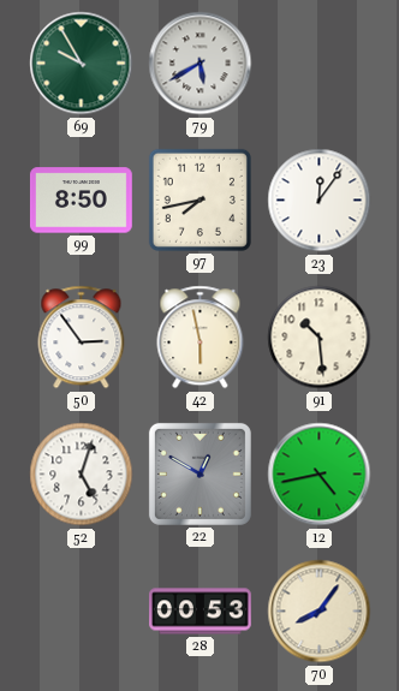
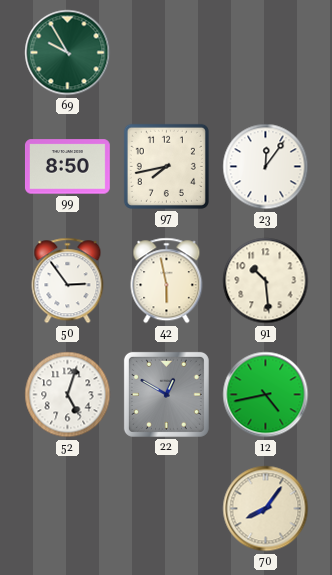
79: 5:40 -> none
28: 00:53 -> none
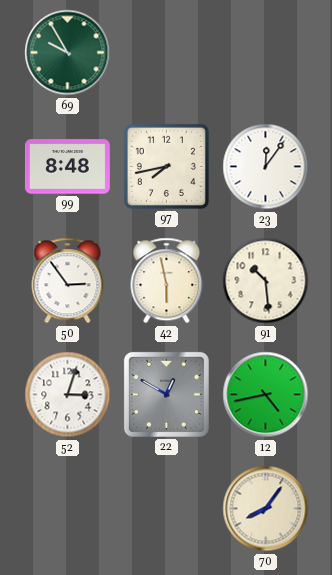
99: 8:50 -> 8:48
52: 5:03 -> 3:03
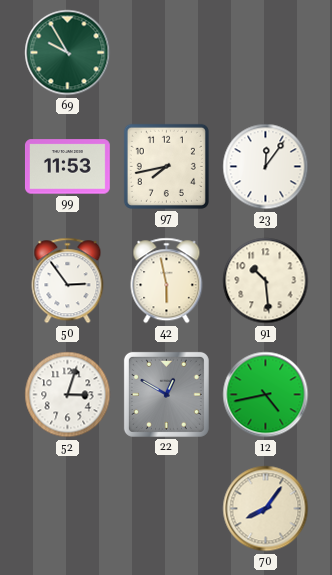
99: 8:48 -> 11:53
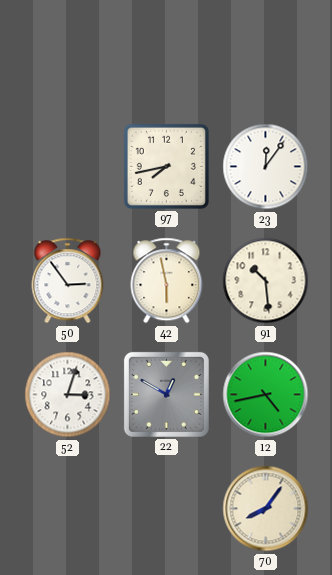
69: 9:55 -> none
99: 11:53 -> none
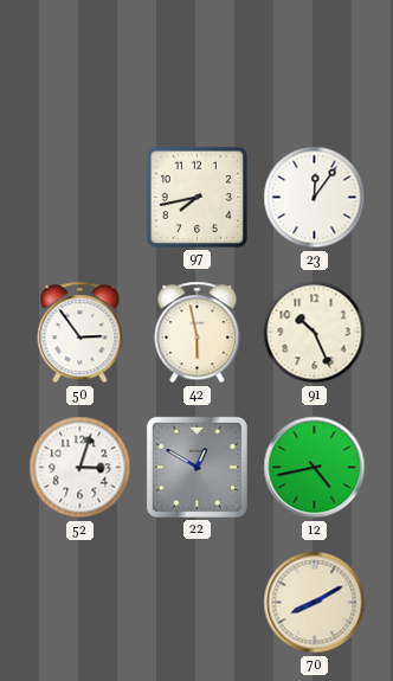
91: 10:29 -> 10:26
70: 8:06 -> 8:10
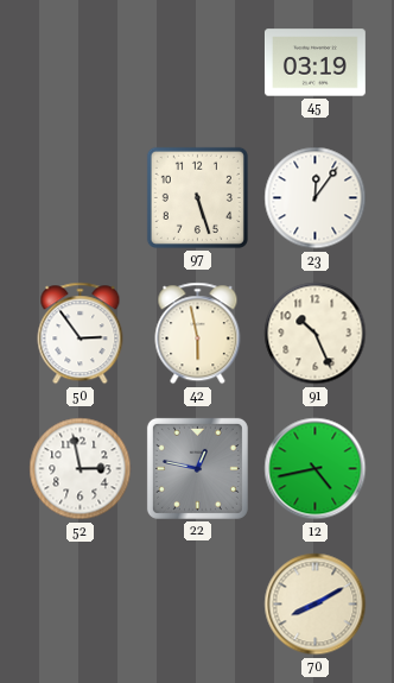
45: none -> 03:19
97: 7:43 -> 5:27
52: 3:03 -> 2:58
22: 12:50 -> 12:47
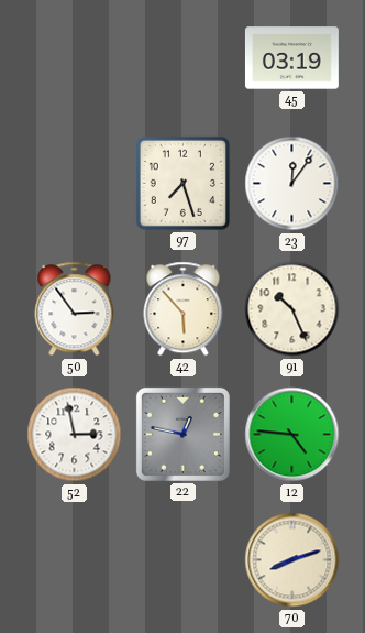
97: 5:27 -> 7:27
42: 5:58 -> 5:53
12: 4:43 -> 4:46
70: 8:10 -> 8:12
